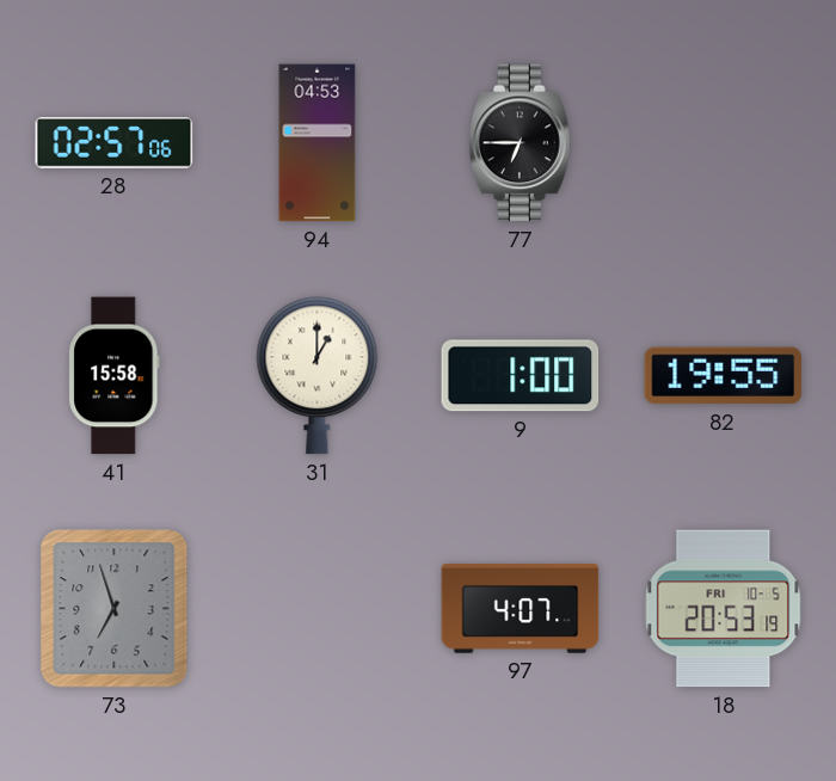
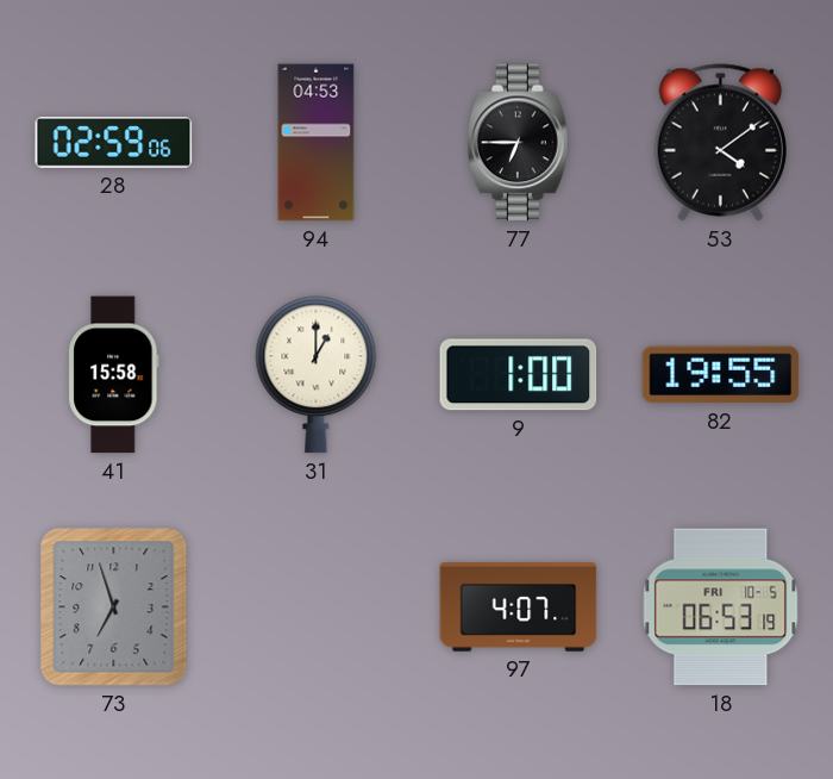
28: 02:57 -> 02:59
53: none -> 4:09
18: 20:53 -> 06:53
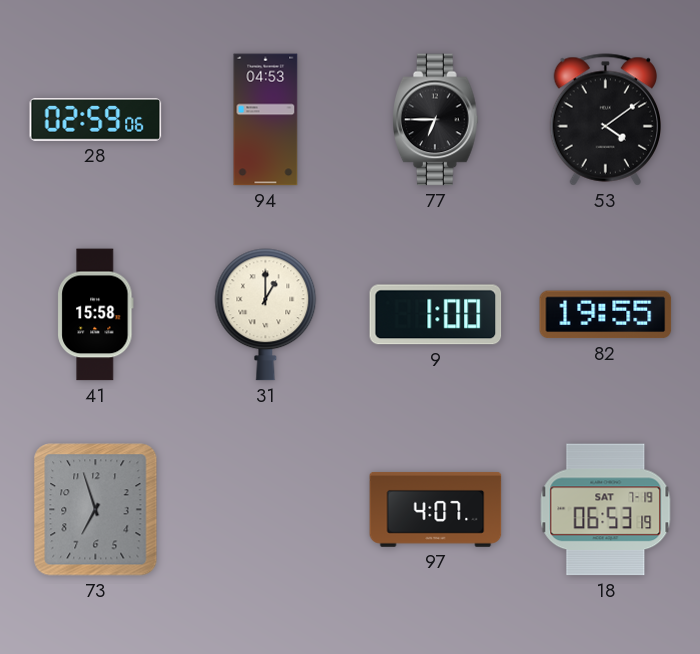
18 date: FRI 10-5 -> SAT 7-19
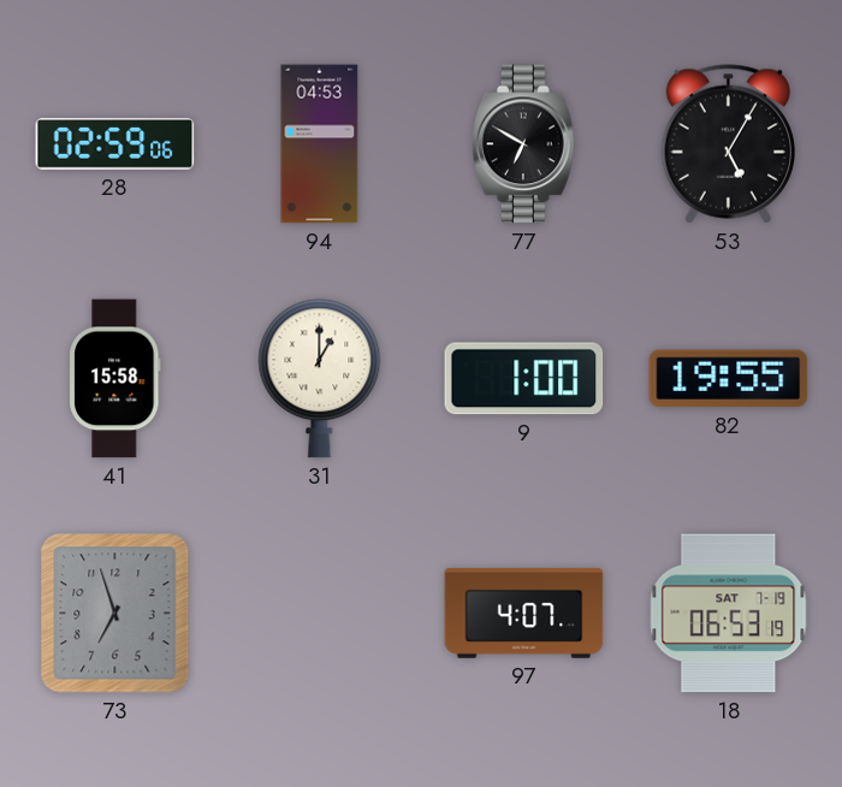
77: 6:45 -> 6:50
53: 4:09 -> 5:05
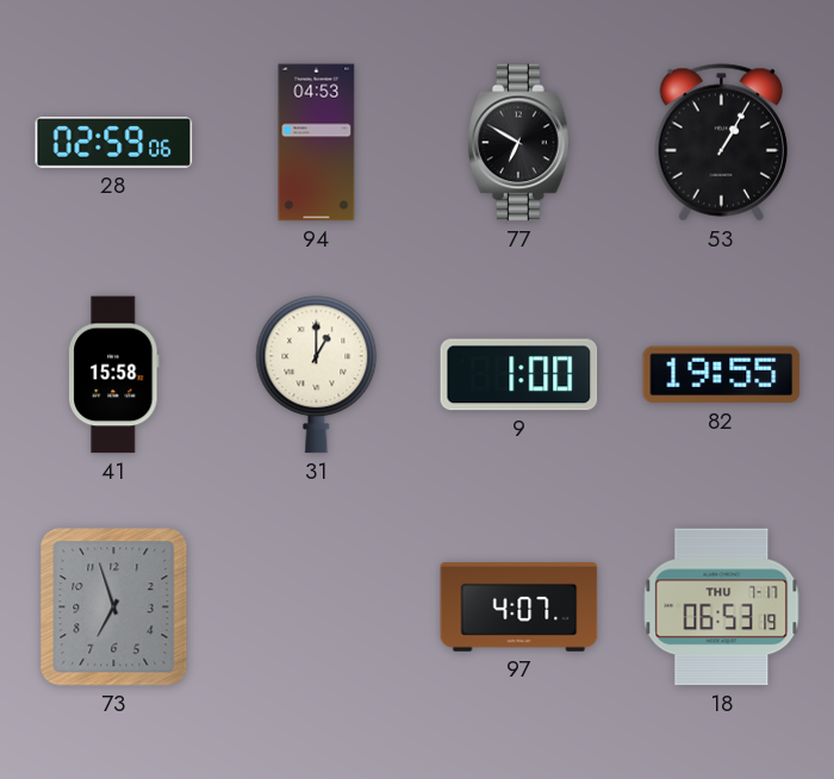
53: 5:05 -> 1:05
18 date: SAT 7-19 -> THU 7-17
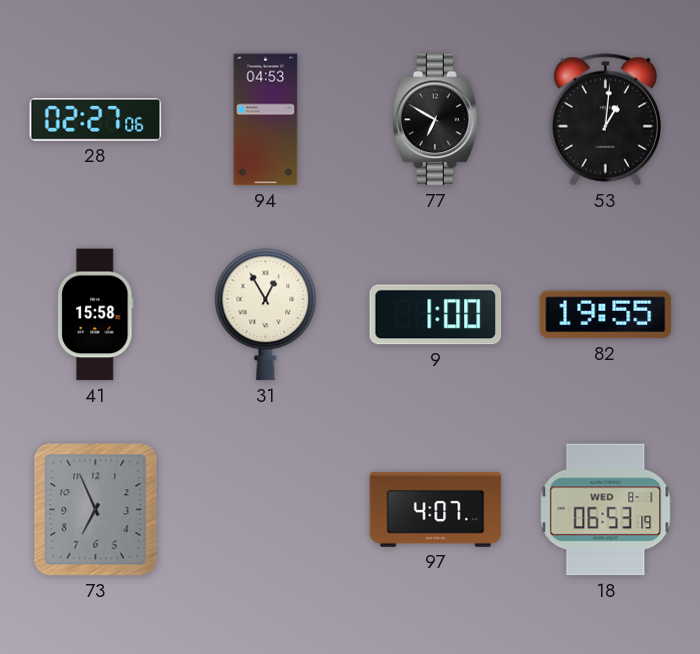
28: 02:59 -> 02:27
53: 1:05 -> 1:01
31: 1:00 -> 12:55
73: 6:57 -> 6:56
18 date: THU 7-17 -> WED 8-1
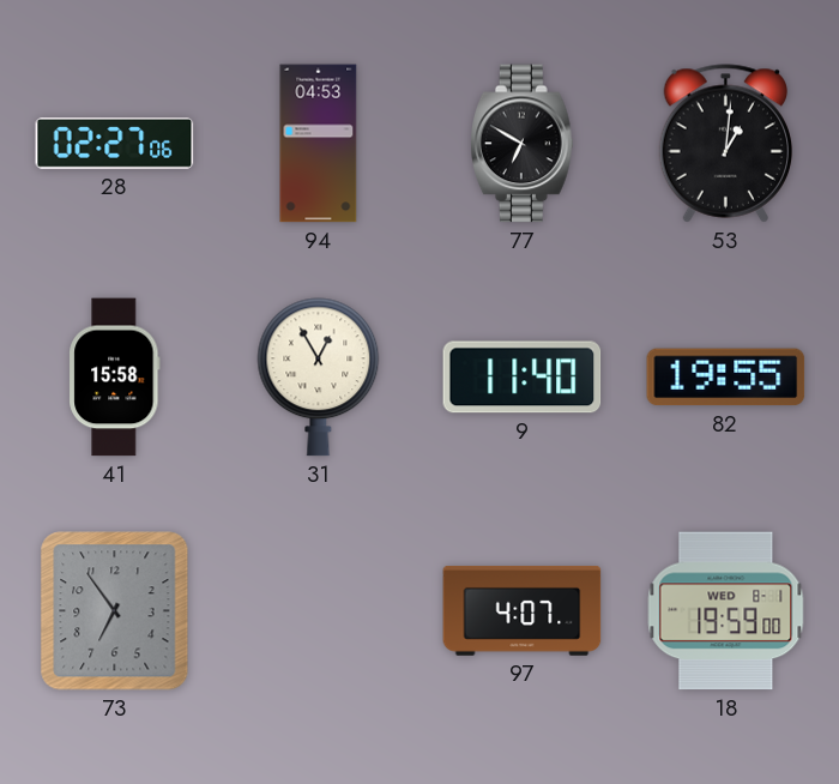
9: 1:00 -> 11:40
73: 6:56 -> 6:54
18: 06:53 -> 19:59
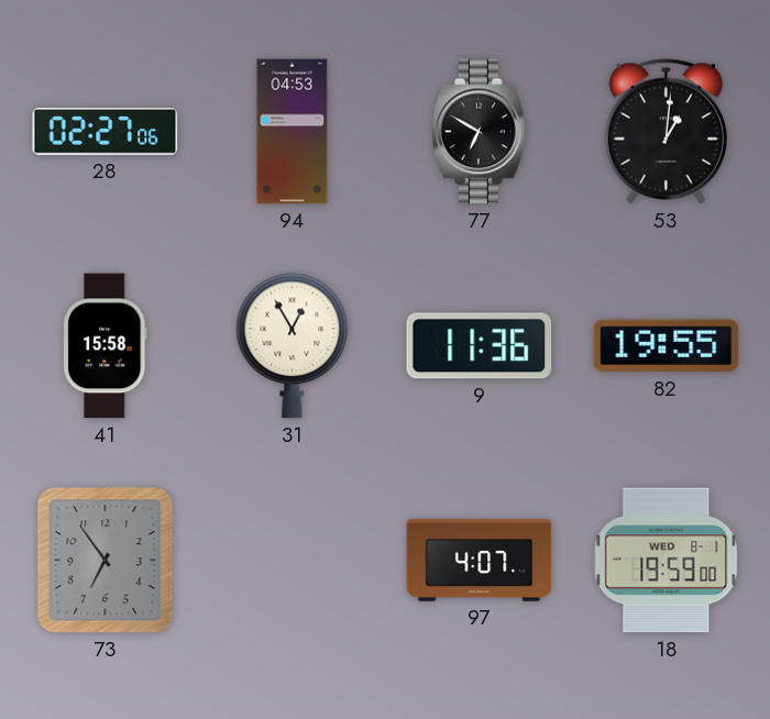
9: 11:40 -> 11:36
